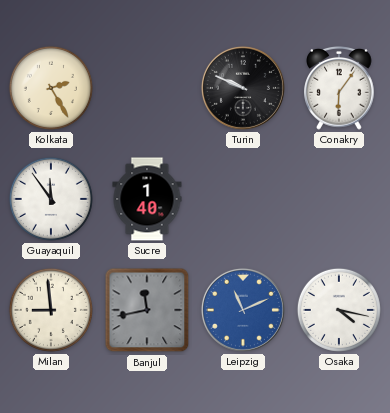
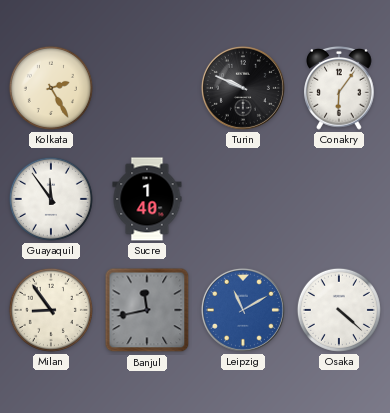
Milan: 8:59 -> 8:54
Leipzig: 11:11 -> 11:10
Osaka: 4:17 -> 4:22
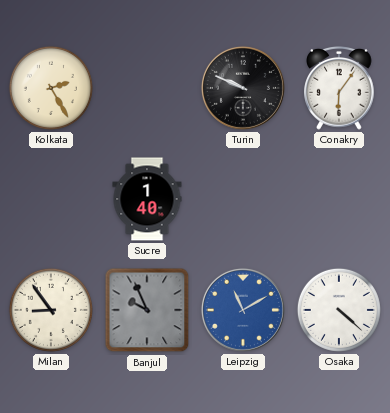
Guayaquil: 11:54 -> none
Banjul: 11:43 -> 9:56
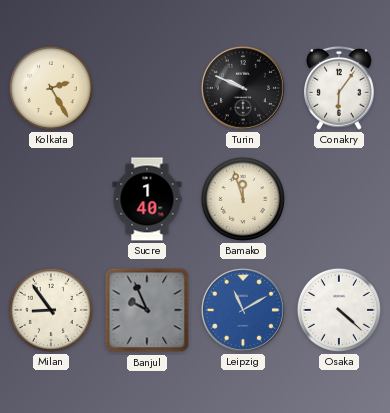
Bamako: none -> 11:57
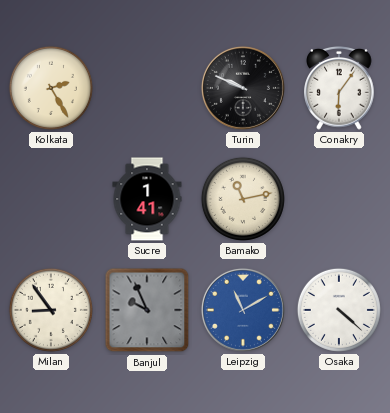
Sucre: 1:40 -> 1:41
Bamako: 11:57 -> 11:13
